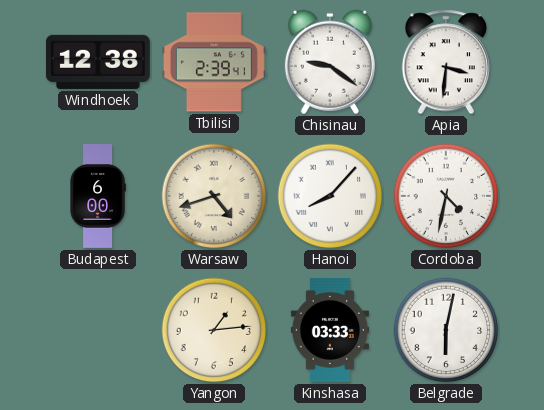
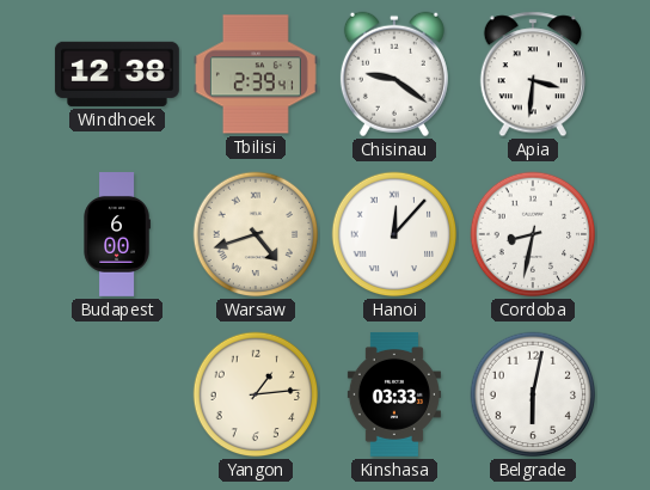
Hanoi: 8:07 -> 12:07
Cordoba: 4:32 -> 8:32
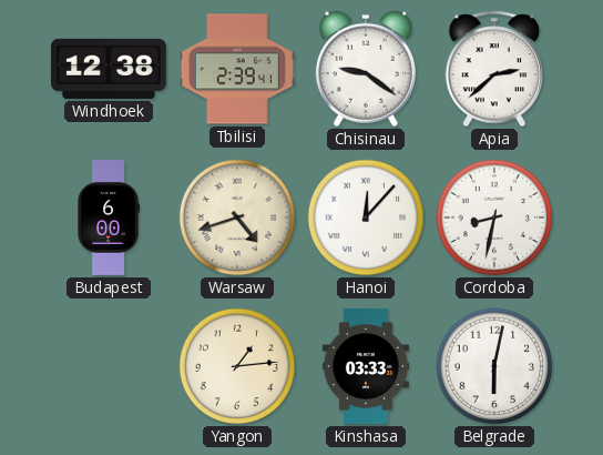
Apia: 3:31 -> 2:38
